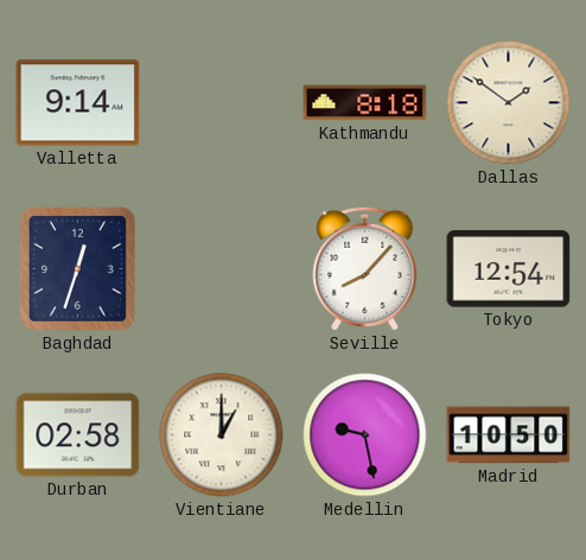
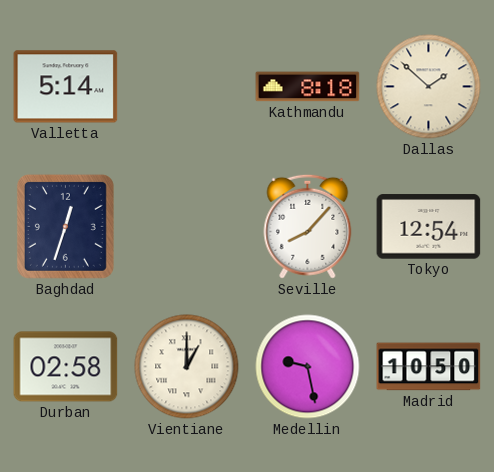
Valletta: 9:14 -> 5:14
Dallas: 1:51 -> 1:52
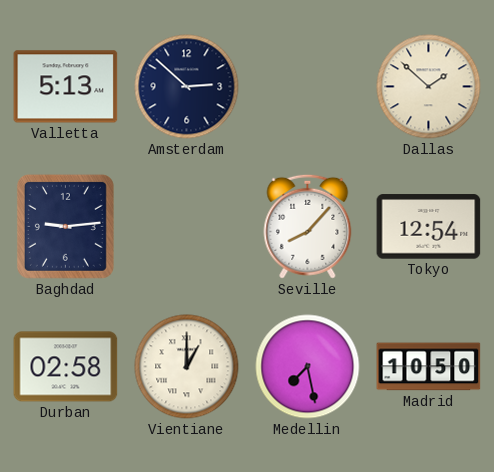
Valletta: 5:14 -> 5:13
Amsterdam: none -> 2:52
Kathmandu: 8:18 -> none
Baghdad: 12:33 -> 9:14
Medellin: 9:28 -> 7:28
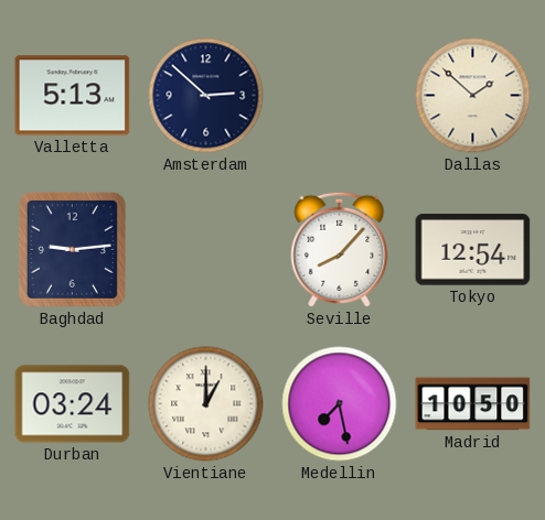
Durban: 02:58 -> 03:24
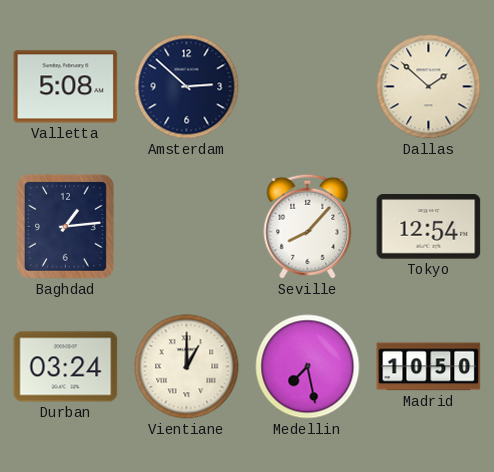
Valletta: 5:13 -> 5:08
Baghdad: 9:14 -> 1:14
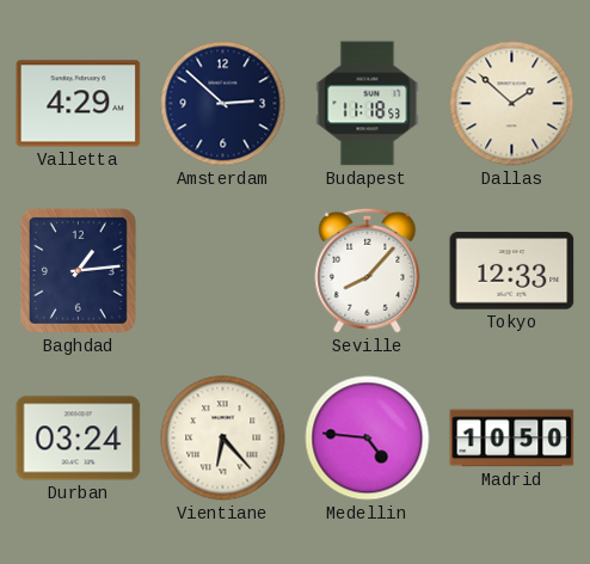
Valletta: 5:08 -> 4:29
Budapest: none -> 11:18
Tokyo: 12:54 -> 12:33
Vientiane: 1:00 -> 6:23
Medellin: 7:28 -> 4:46
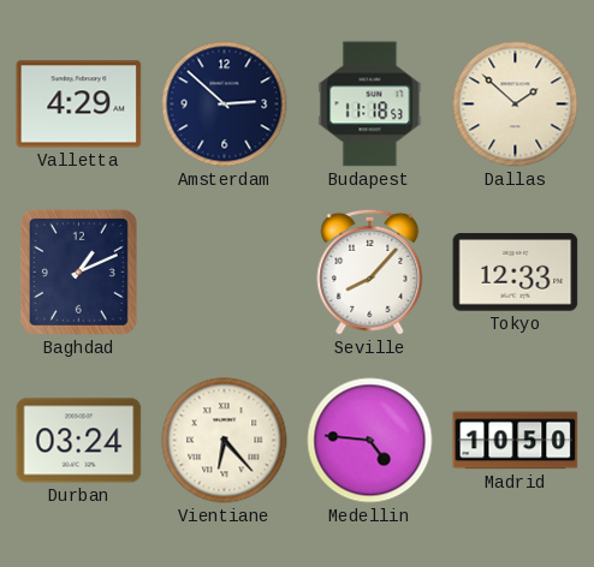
Baghdad: 1:14 -> 1:11
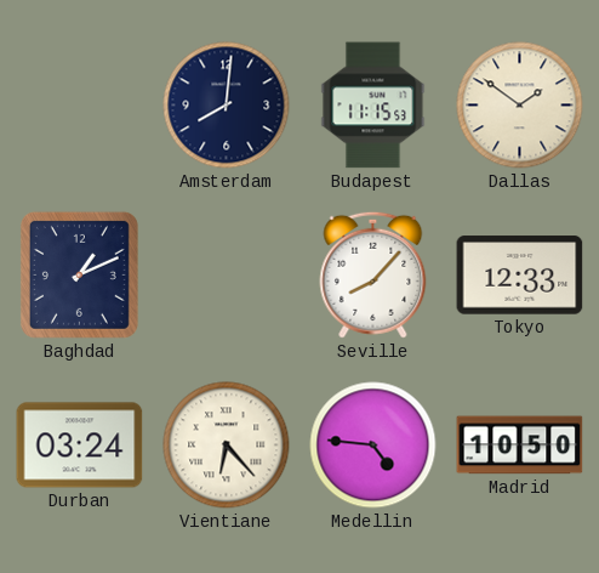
Valletta: 4:29 -> none
Amsterdam: 2:52 -> 8:01
Budapest: 11:18 -> 11:15
Dallas: 1:52 -> 1:51
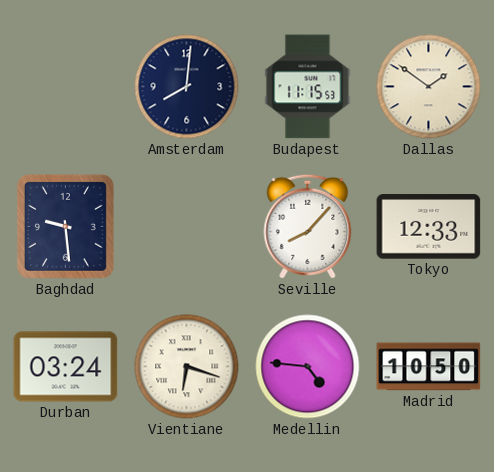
Baghdad: 1:11 -> 9:29
Vientiane: 6:23 -> 6:18
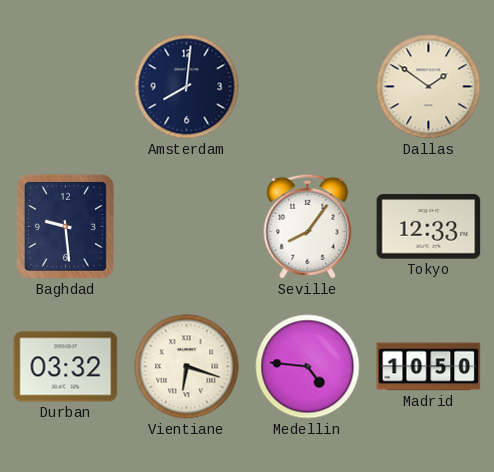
Budapest: 11:15 -> none
Seville: 8:07 -> 8:06
Durban: 03:24 -> 03:32
